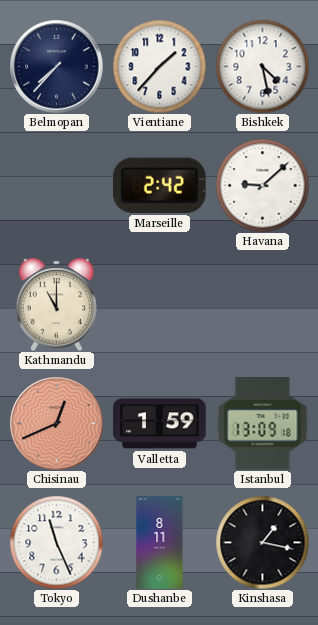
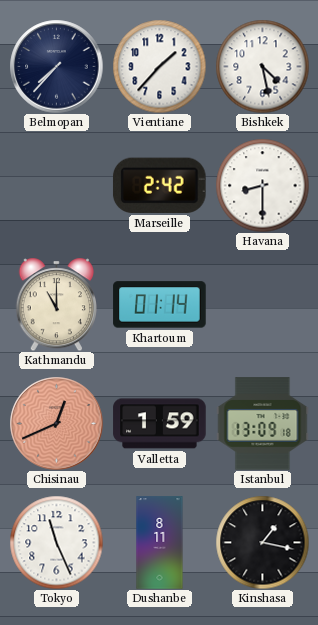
Havana: 9:08 -> 8:30
Khartoum: none -> 01:14
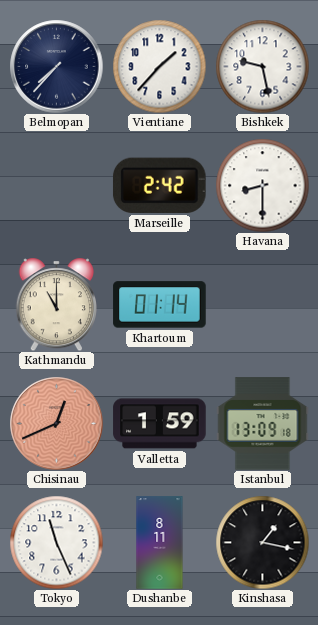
Bishkek: 4:28 -> 9:28
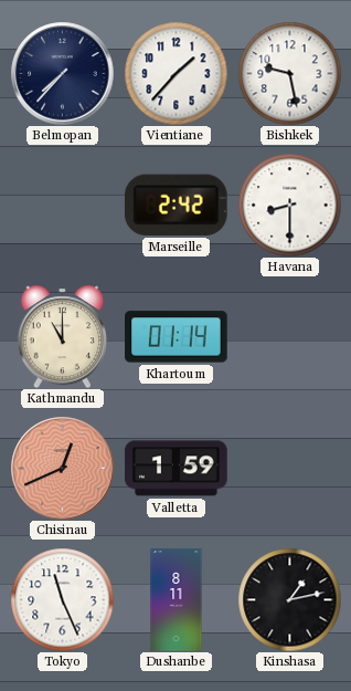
Istanbul: 13:09 -> none
Kinshasa: 1:17 -> 1:13
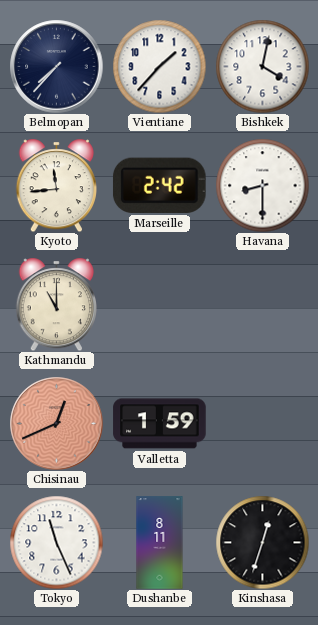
Bishkek: 9:28 -> 4:02
Kyoto: none -> 11:44
Khartoum: 01:14 -> none
Kinshasa: 1:13 -> 12:33
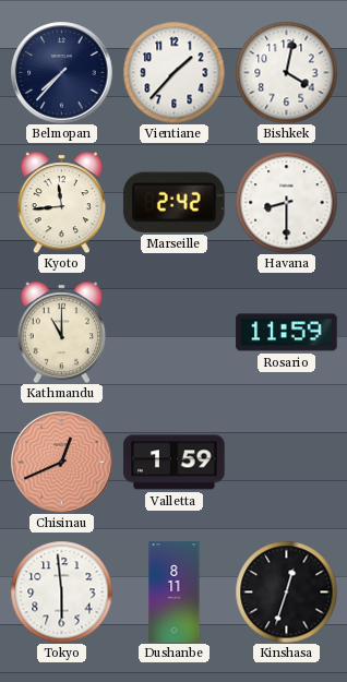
Rosario: none -> 11:59
Tokyo: 11:26 -> 5:59
